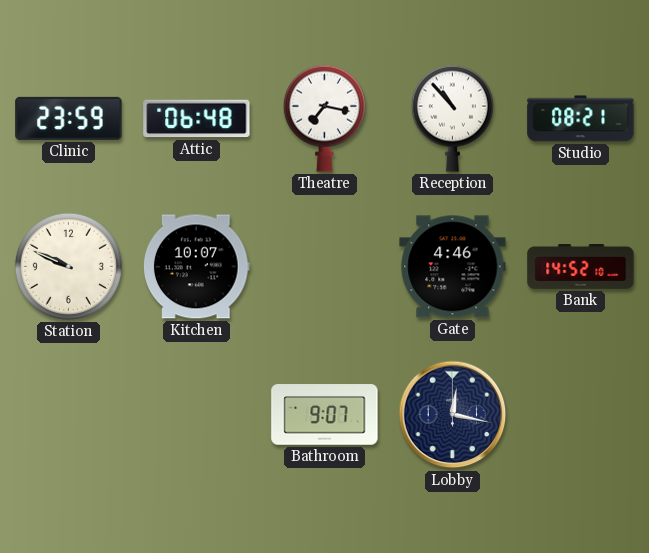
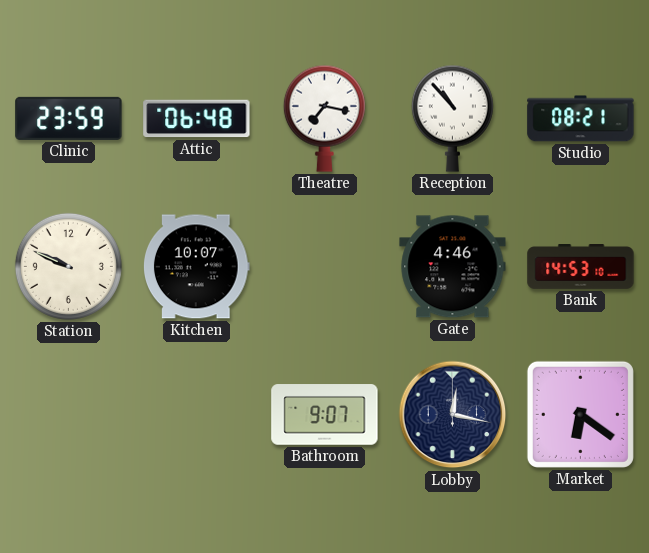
Bank: 14:52 -> 14:53
Market: none -> 6:21
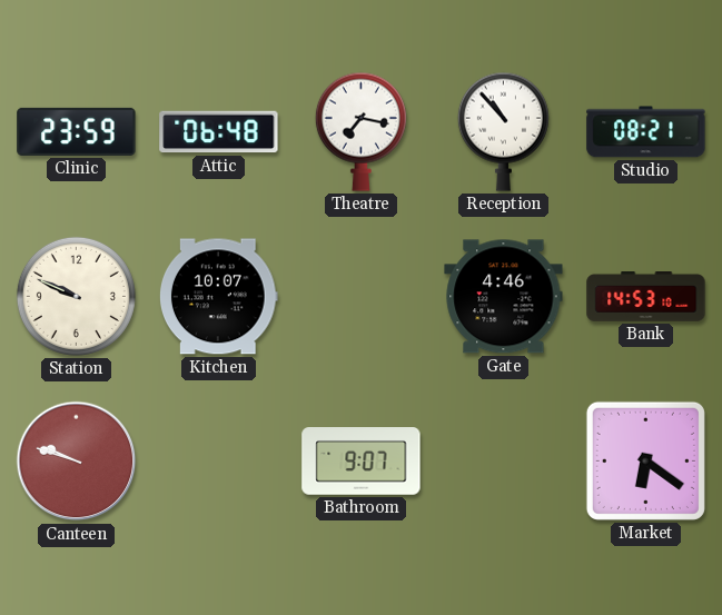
Canteen: none -> 9:48
Lobby: 12:17 -> none
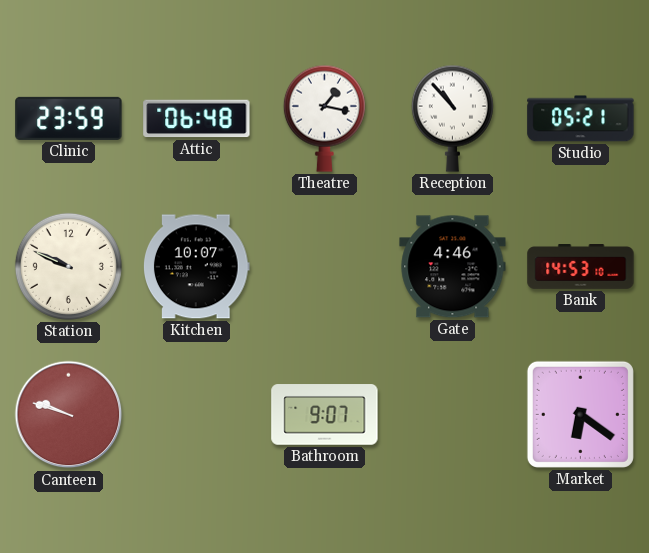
Theatre: 7:17 -> 1:17
Studio: 08:21 -> 05:21
